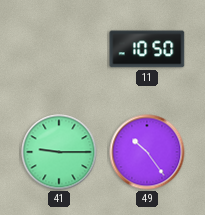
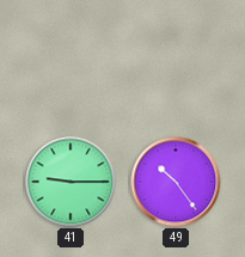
11: 10:50 -> none
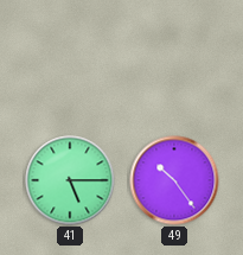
41: 9:15 -> 5:15
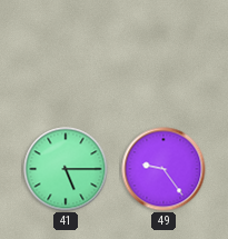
49: 10:24 -> 9:24
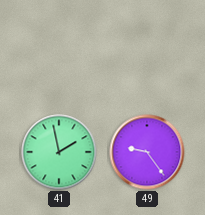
41: 5:15 -> 1:58
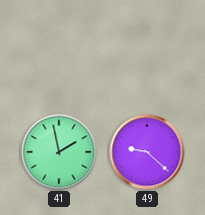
49: 9:24 -> 9:22
